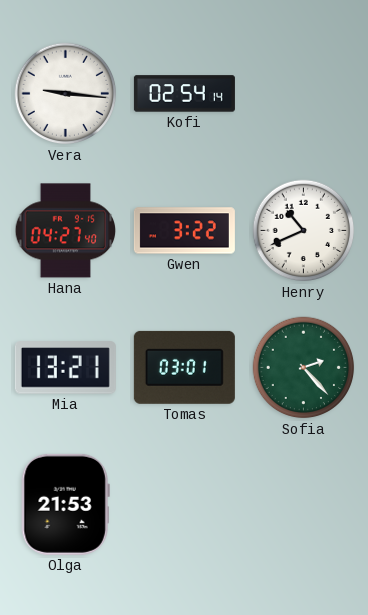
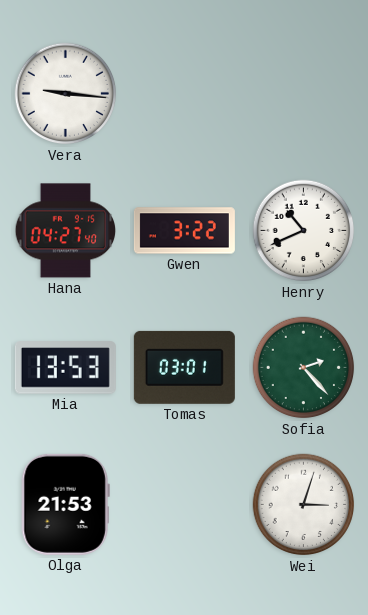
Kofi: 02:54 -> none
Mia: 13:21 -> 13:53
Wei: none -> 3:03
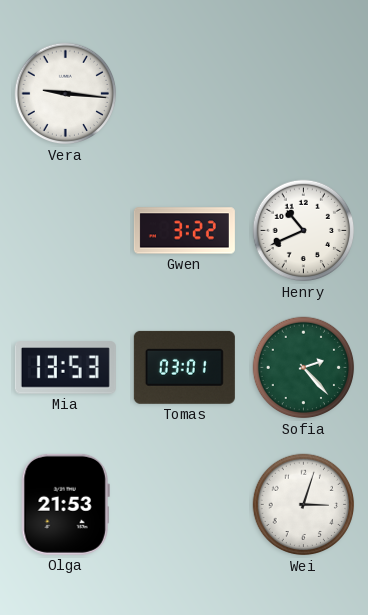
Hana: 04:27 -> none
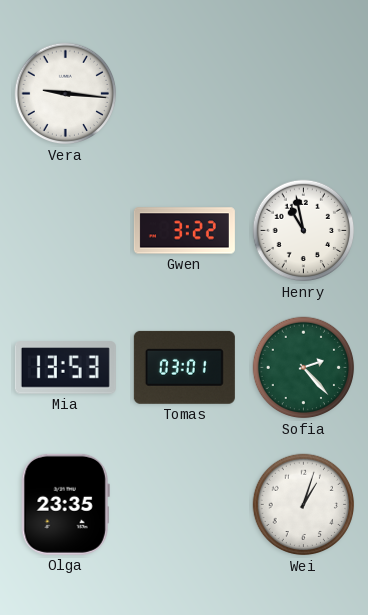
Henry: 10:41 -> 10:58
Olga: 21:53 -> 23:35
Wei: 3:03 -> 1:03
